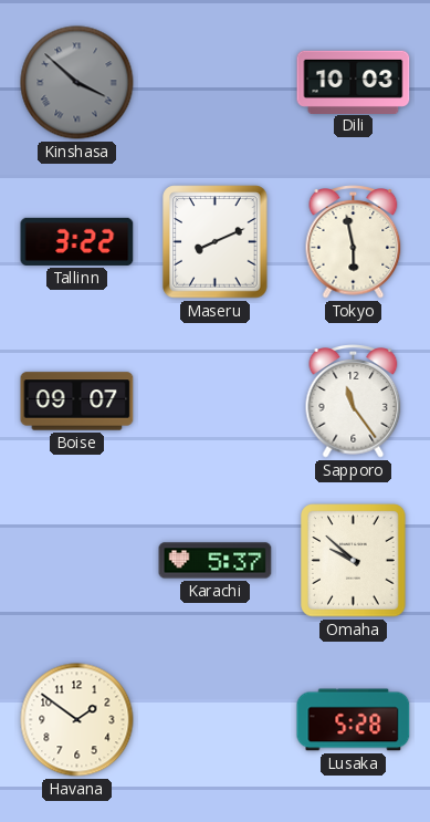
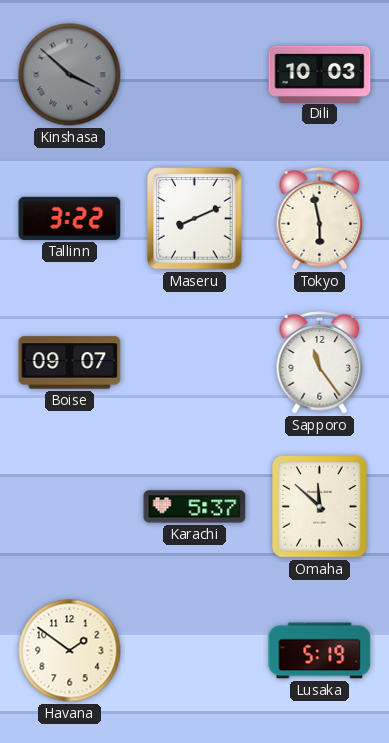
Omaha: 9:52 -> 11:52
Lusaka: 5:28 -> 5:19
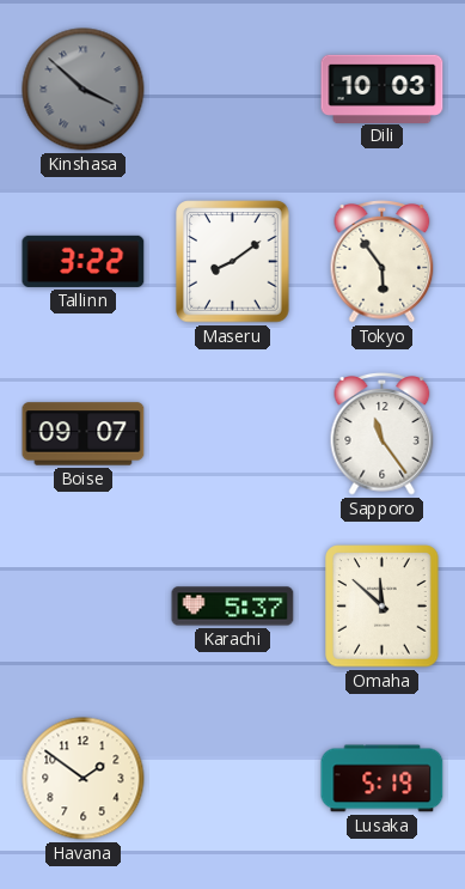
Maseru: 8:11 -> 8:09
Tokyo: 5:58 -> 5:54
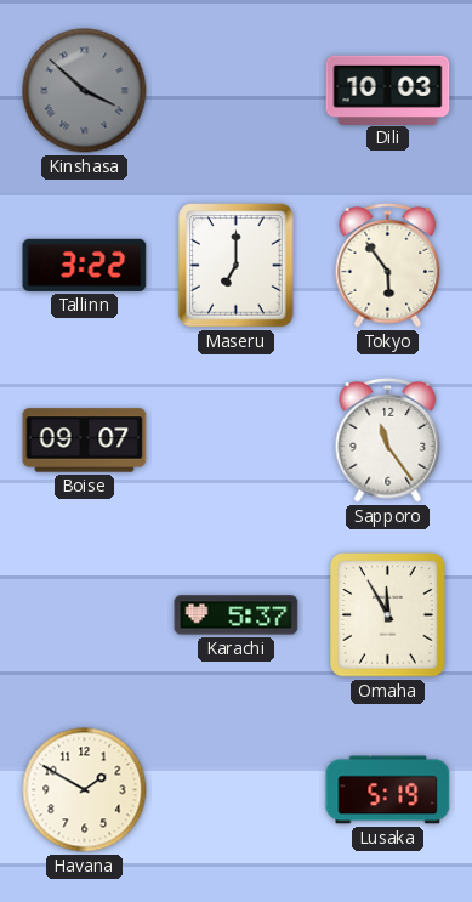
Maseru: 8:09 -> 7:00
Omaha: 11:52 -> 11:55
Havana: 1:51 -> 1:50
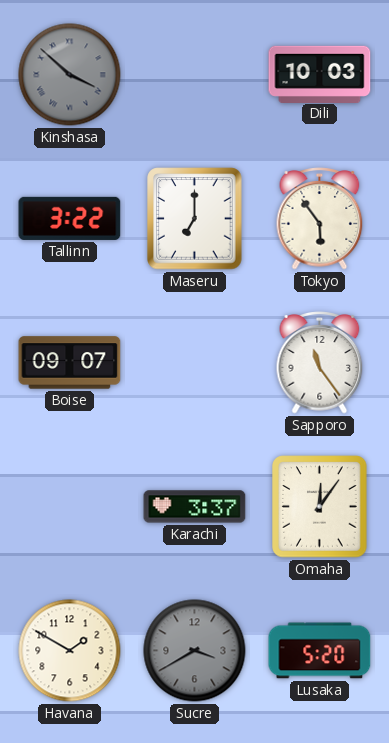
Karachi: 5:37 -> 3:37
Omaha: 11:55 -> 12:06
Sucre: none -> 3:40
Lusaka: 5:19 -> 5:20
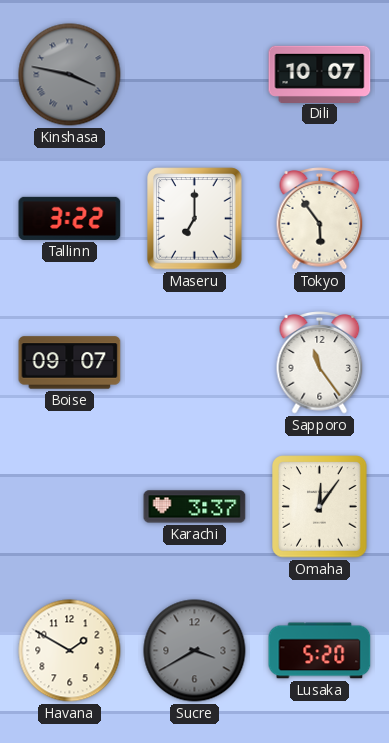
Kinshasa: 3:52 -> 3:47
Dili: 10:03 -> 10:07
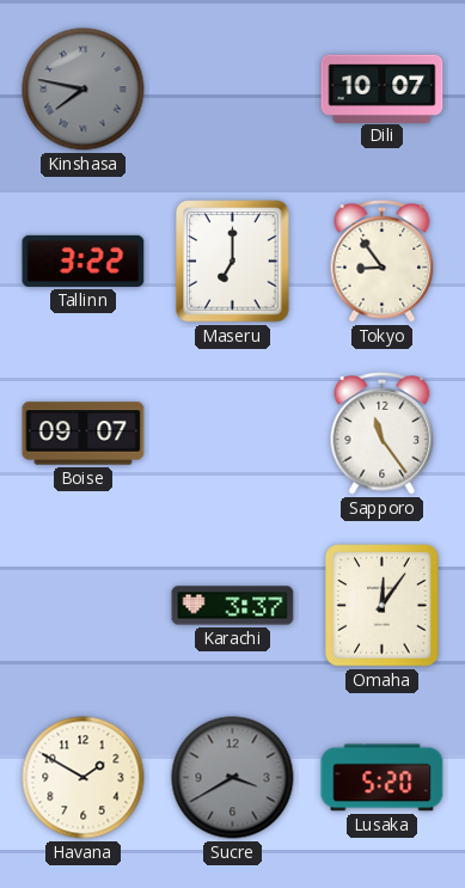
Kinshasa: 3:47 -> 7:47
Tokyo: 5:54 -> 8:54
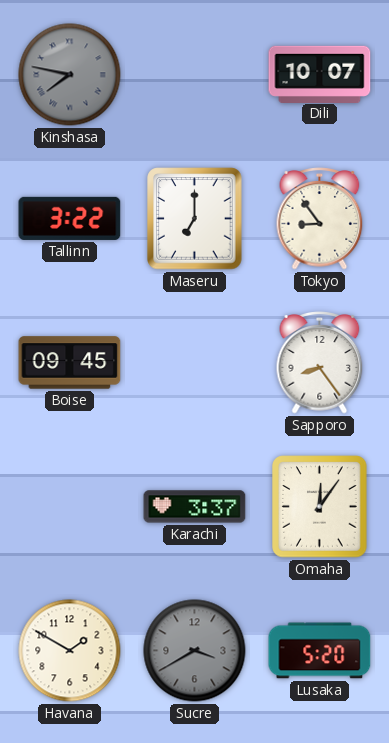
Boise: 09:07 -> 09:45
Sapporo: 11:24 -> 8:24
